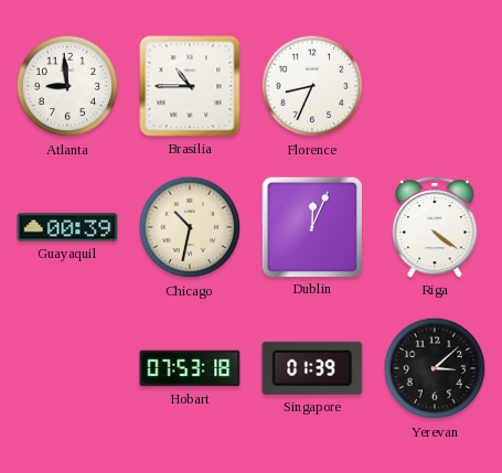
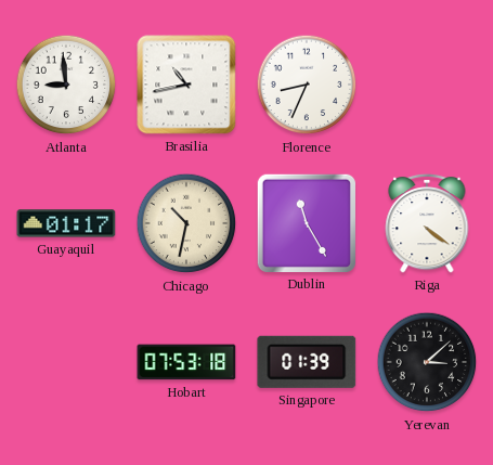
Brasilia: 10:45 -> 10:43
Guayaquil: 00:39 -> 01:17
Dublin: 12:04 -> 11:25
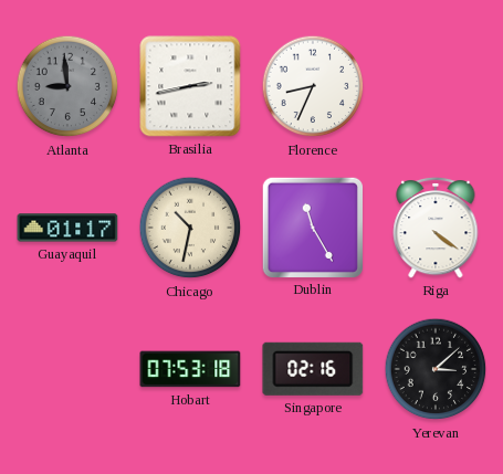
Atlanta dial: white -> grey
Brasilia: 10:43 -> 2:43
Singapore: 01:39 -> 02:16
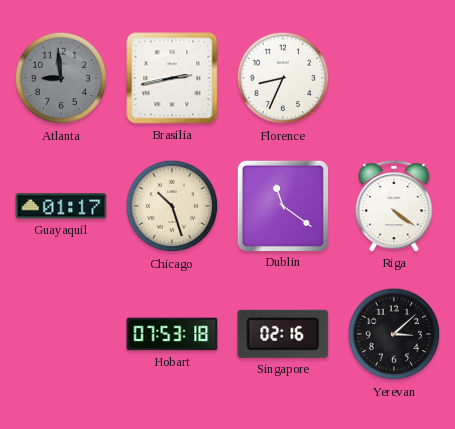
Chicago: 10:32 -> 10:27
Dublin: 11:25 -> 11:21
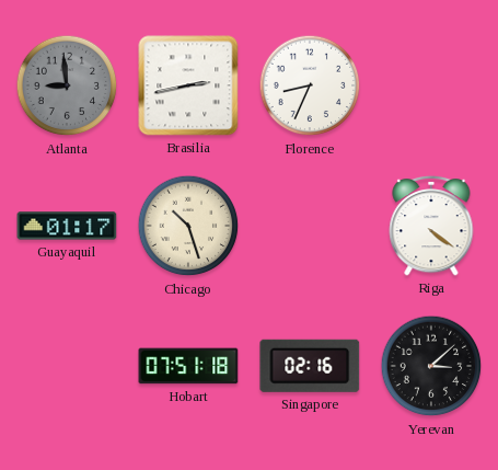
Dublin: 11:21 -> none
Hobart: 07:53 -> 07:51
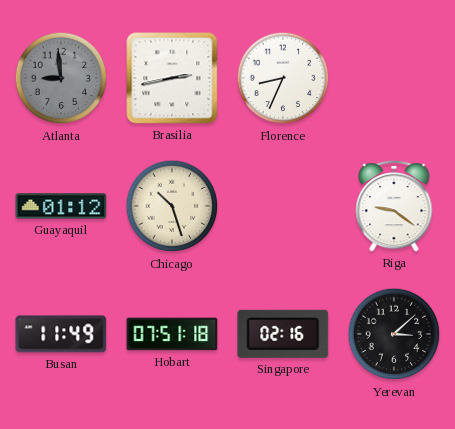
Guayaquil: 01:17 -> 01:12
Riga: 4:21 -> 9:21
Busan: none -> 11:49
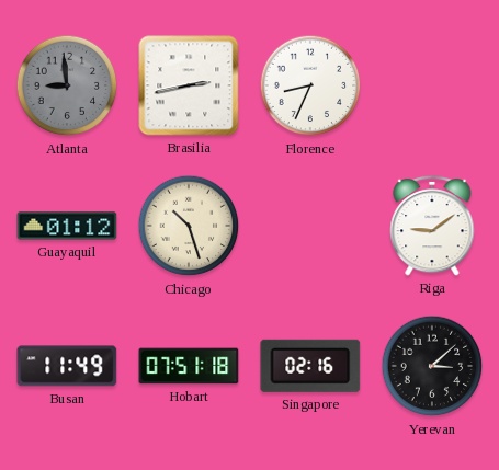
Riga: 9:21 -> 9:09
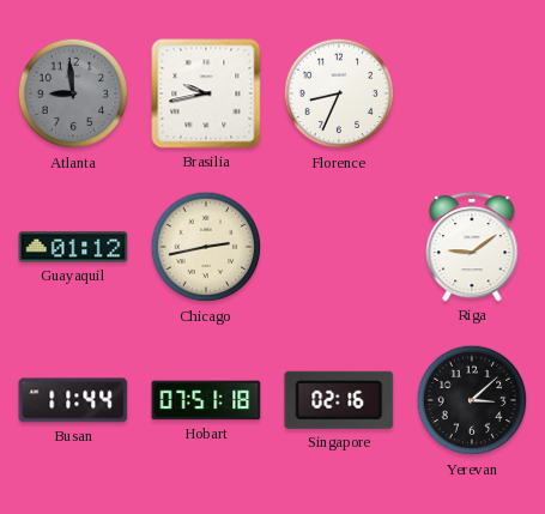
Brasilia: 2:43 -> 9:43
Chicago: 10:27 -> 2:43
Busan: 11:49 -> 11:44
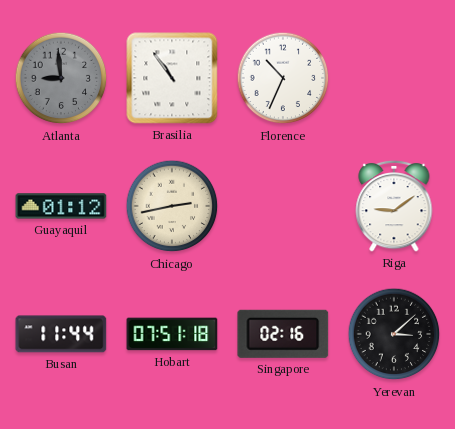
Brasilia: 9:43 -> 10:54
Florence: 8:34 -> 10:34
